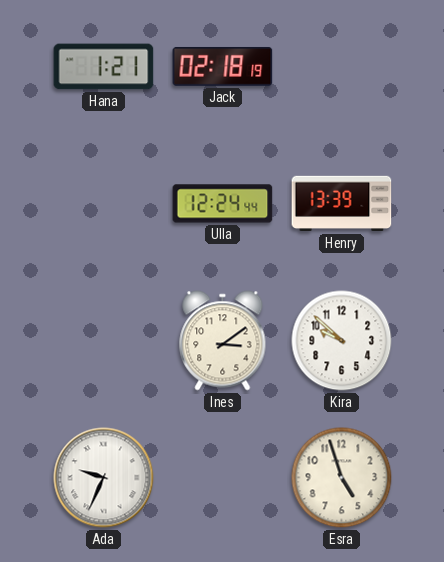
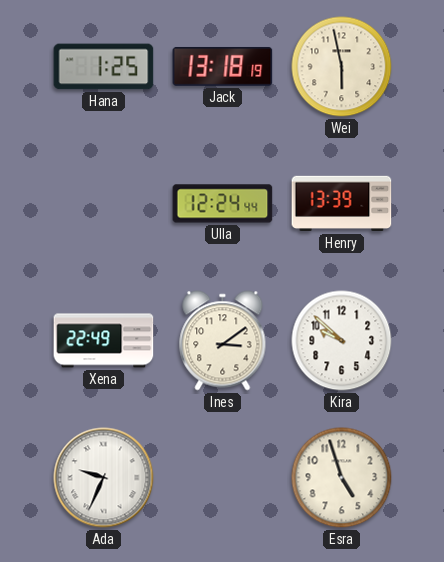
Hana: 1:21 -> 1:25
Jack: 02:18 -> 13:18
Wei: none -> 5:58
Xena: none -> 22:49
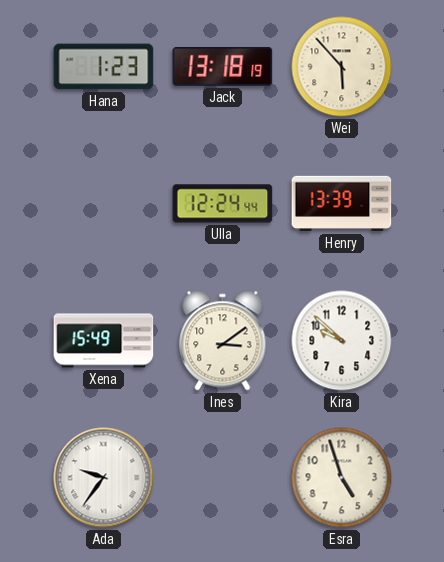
Hana: 1:25 -> 1:23
Wei: 5:58 -> 5:53
Xena: 22:49 -> 15:49
Ada: 9:34 -> 9:36
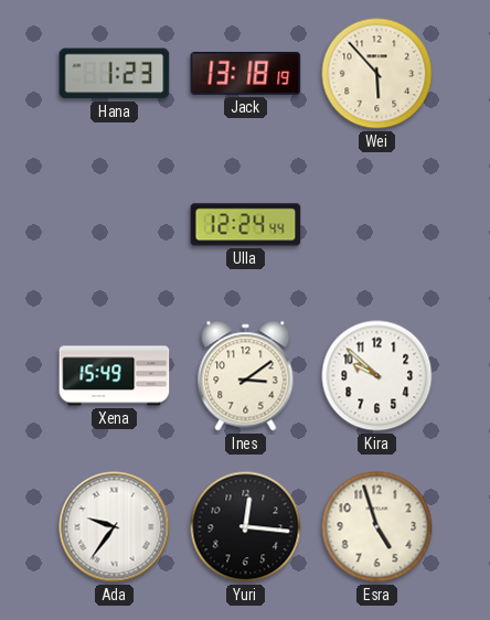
Henry: 13:39 -> none
Yuri: none -> 12:16
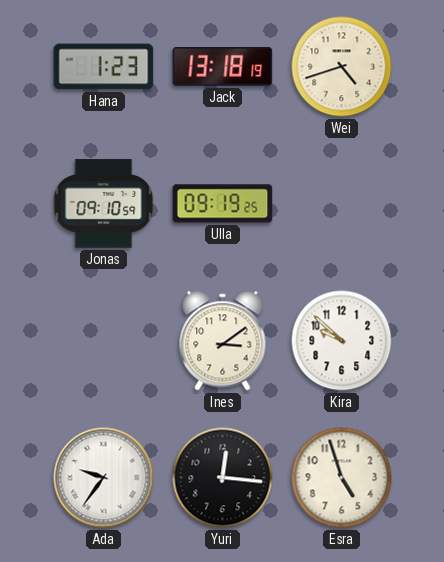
Wei: 5:53 -> 4:42
Jonas: none -> 09:10
Ulla: 12:24 -> 09:19
Xena: 15:49 -> none
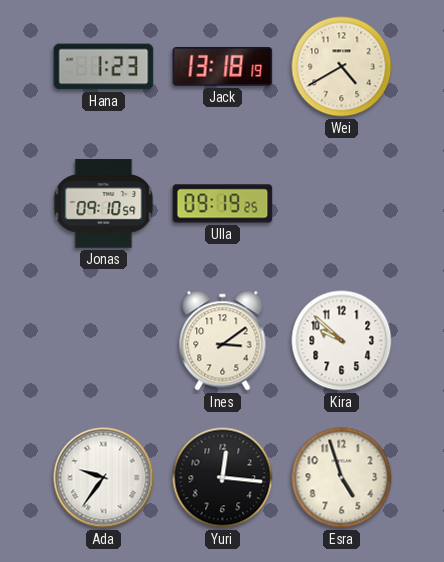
Wei: 4:42 -> 4:40
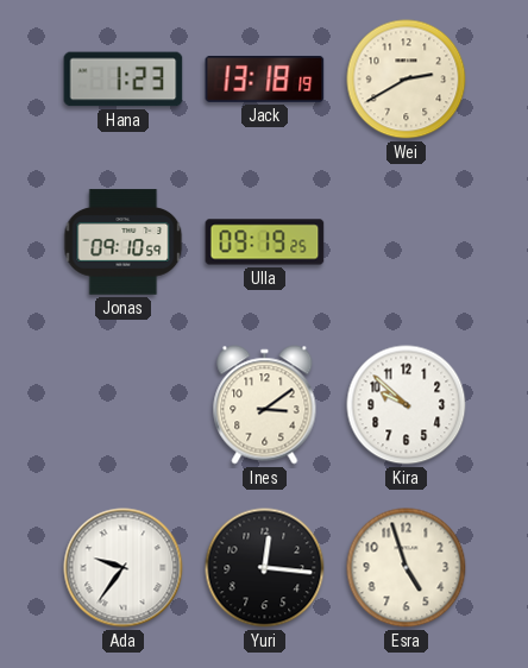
Wei: 4:40 -> 2:40
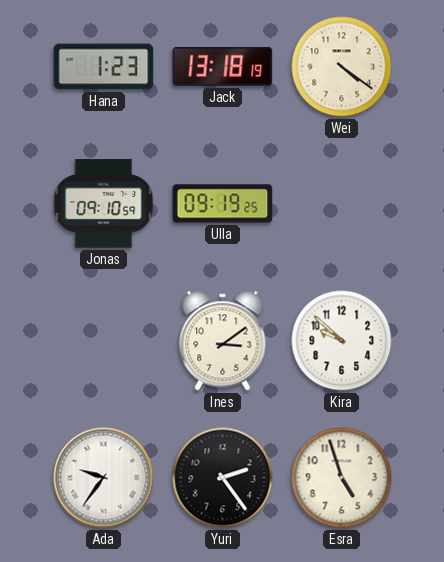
Wei: 2:40 -> 4:21
Yuri: 12:16 -> 2:24
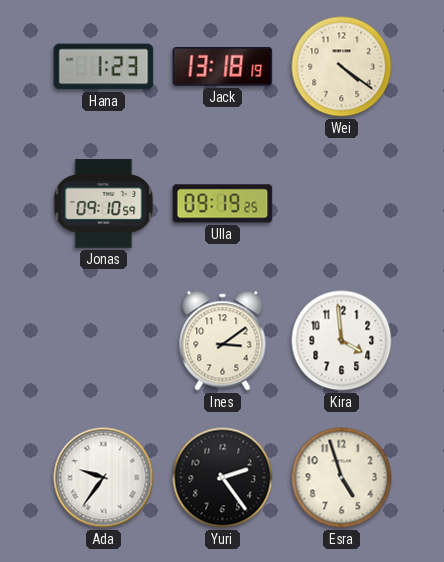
Kira: 9:52 -> 3:59
